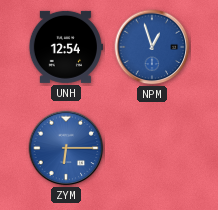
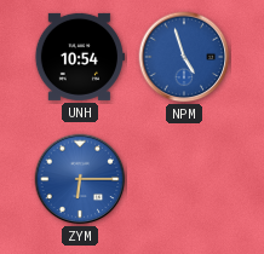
UNH: 12:54 -> 10:54
NPM: 12:57 -> 4:57
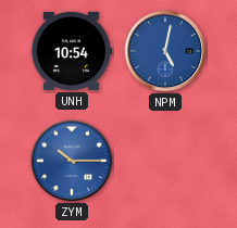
NPM: 4:57 -> 5:02
ZYM: 6:15 -> 10:15
